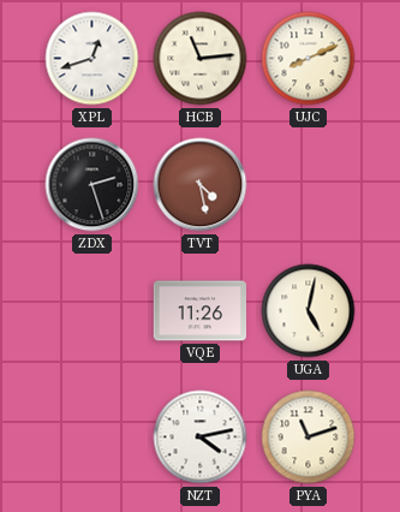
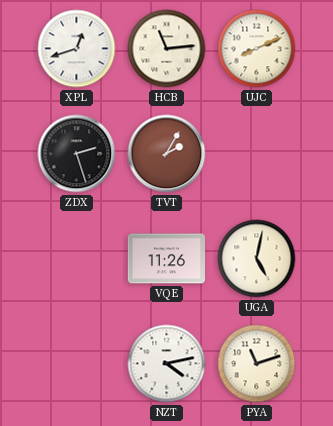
TVT: 4:28 -> 2:05
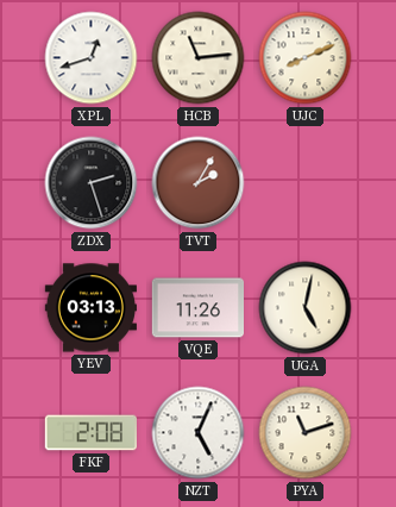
YEV: none -> 03:13
FKF: none -> 2:08
NZT: 4:13 -> 5:04
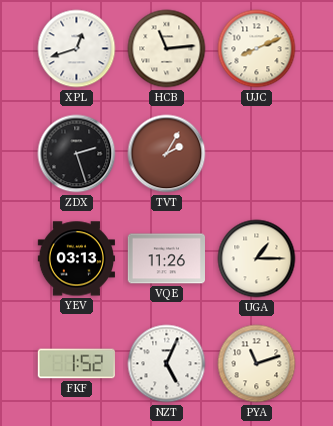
UGA: 5:02 -> 1:15
FKF: 2:08 -> 1:52
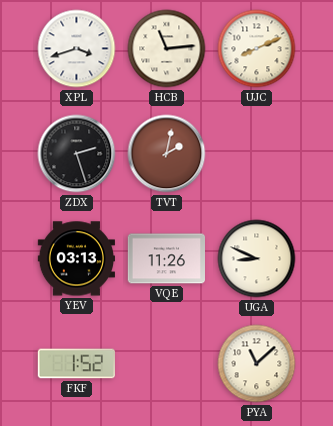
XPL: 12:42 -> 3:42
TVT: 2:05 -> 2:02
UGA: 1:15 -> 8:49
NZT: 5:04 -> none
PYA: 11:12 -> 11:08
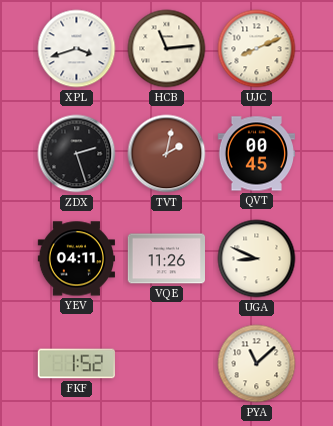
QVT: none -> 00:45
YEV: 03:13 -> 04:11
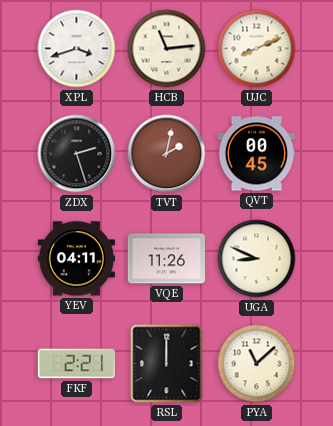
FKF: 1:52 -> 2:21
RSL: none -> 12:00
